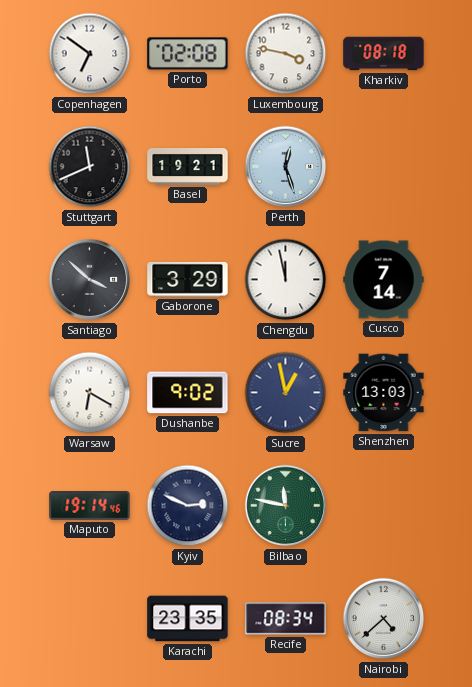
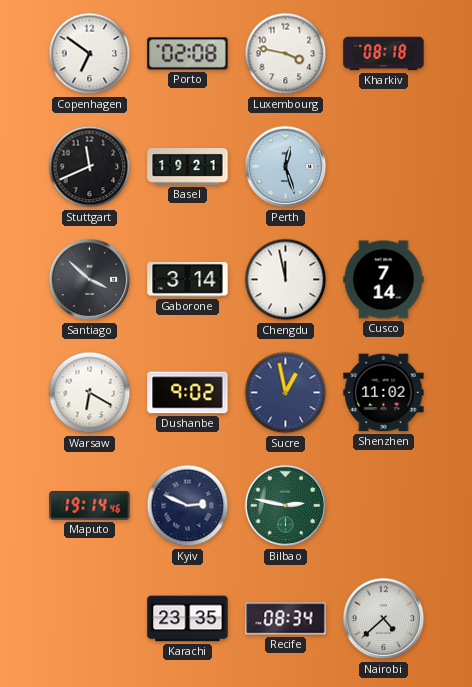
Gaborone: 3:29 -> 3:14
Shenzhen: 13:03 -> 11:02
Bilbao: 11:47 -> 2:47
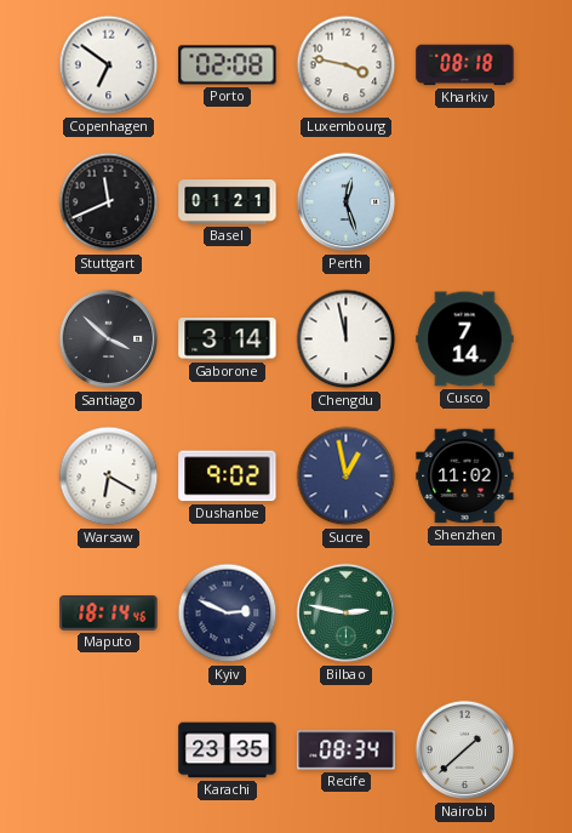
Basel: 19:21 -> 01:21
Maputo: 19:14 -> 18:14
Nairobi: 4:38 -> 1:38
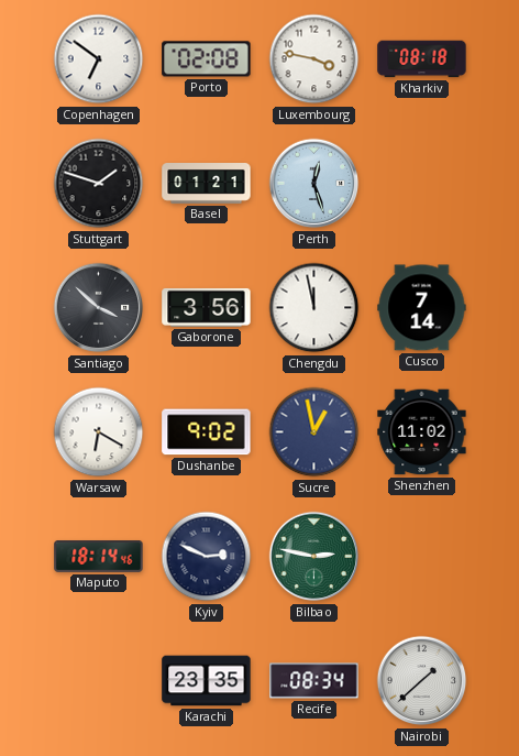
Stuttgart: 11:41 -> 1:48
Gaborone: 3:14 -> 3:56
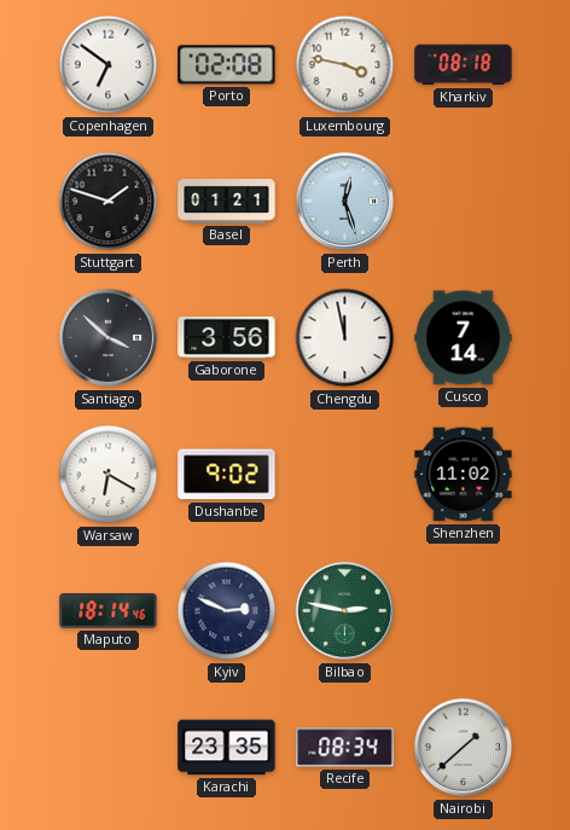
Sucre: 12:58 -> none
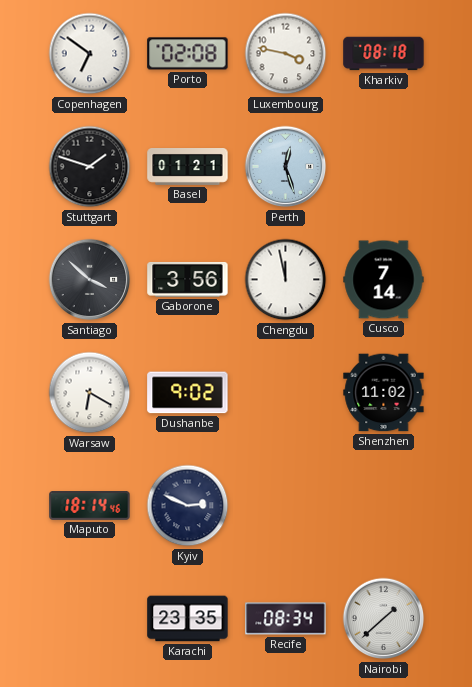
Bilbao: 2:47 -> none
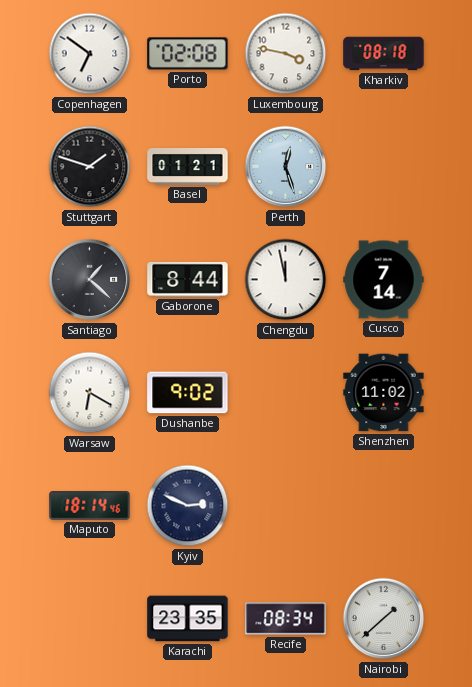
Santiago: 3:52 -> 1:22
Gaborone: 3:56 -> 8:44
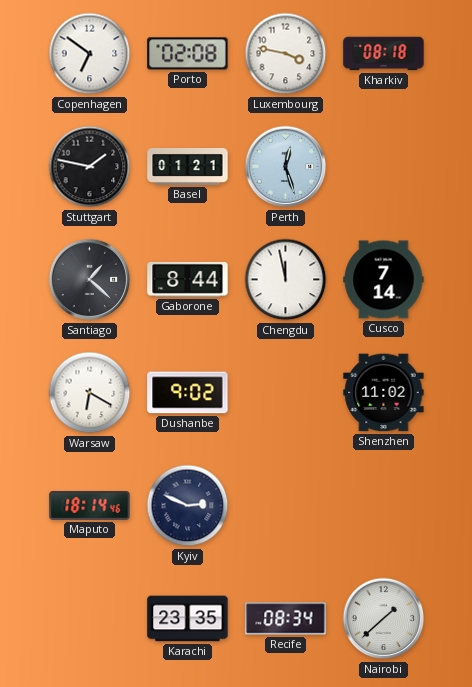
Stuttgart: 1:48 -> 1:47
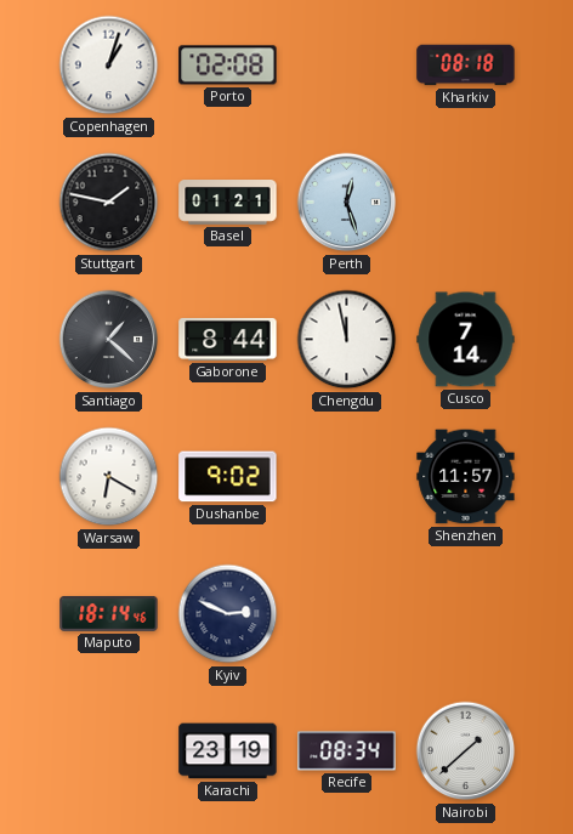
Copenhagen: 6:51 -> 1:03
Luxembourg: 3:47 -> none
Shenzhen: 11:02 -> 11:57
Karachi: 23:35 -> 23:19
